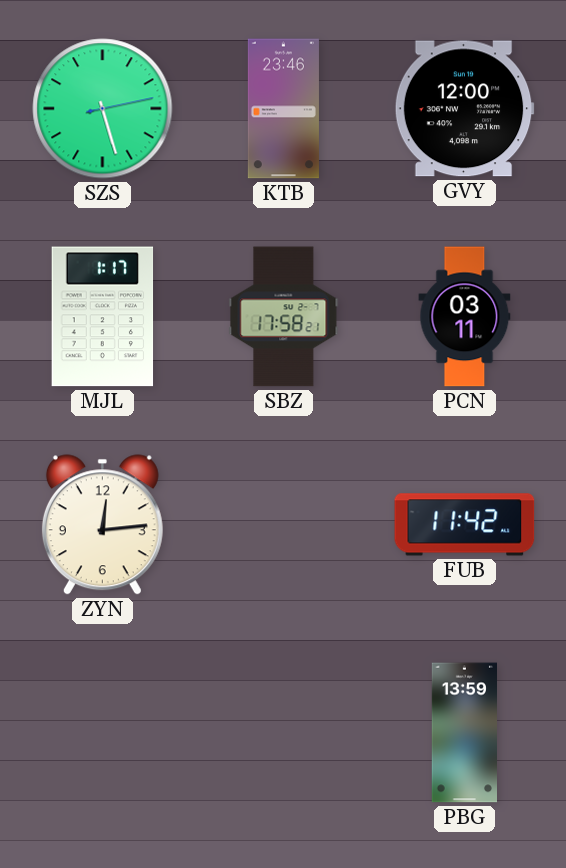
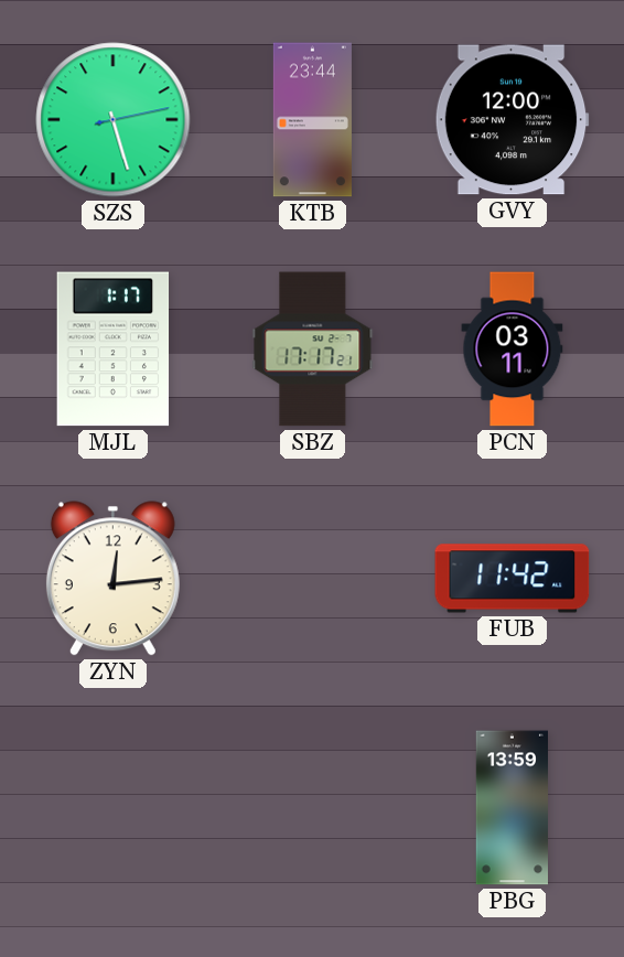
KTB: 23:46 -> 23:44
SBZ: 17:58 -> 17:17
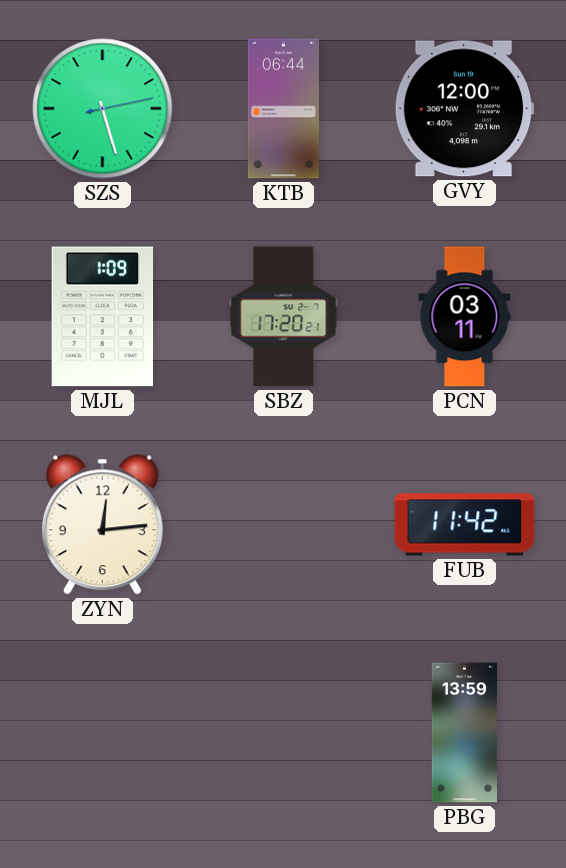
KTB: 23:44 -> 06:44
MJL: 1:17 -> 1:09
SBZ: 17:17 -> 17:20
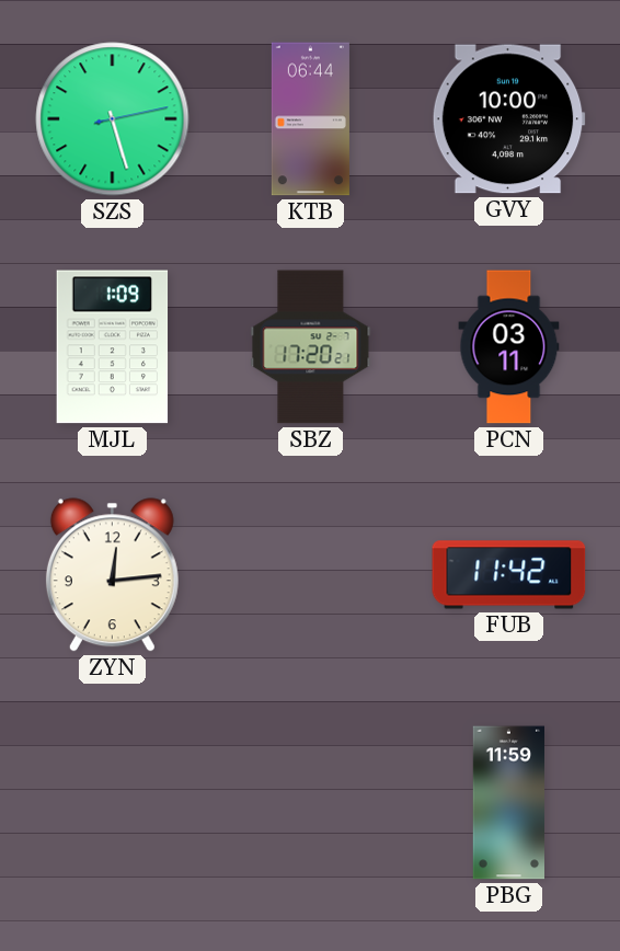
GVY: 12:00 -> 10:00
PBG: 13:59 -> 11:59
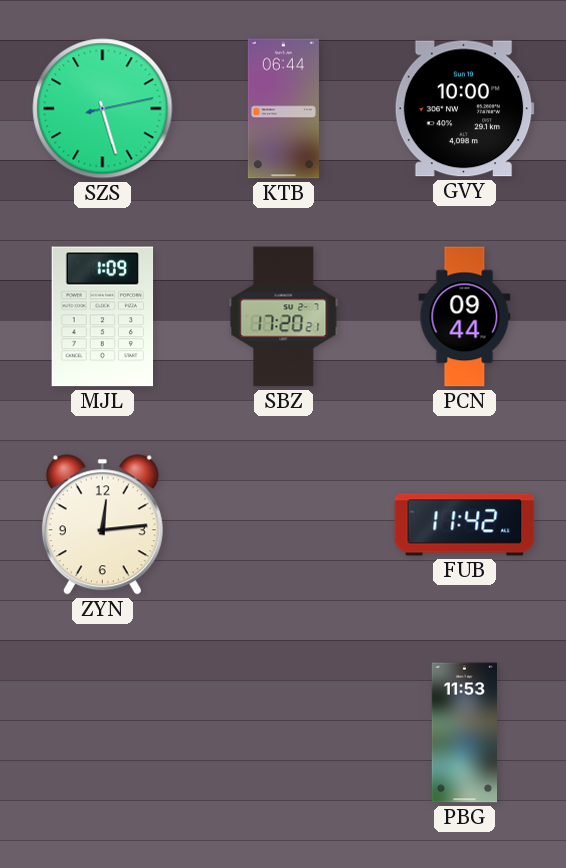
PCN: 03:11 -> 09:44
PBG: 11:59 -> 11:53
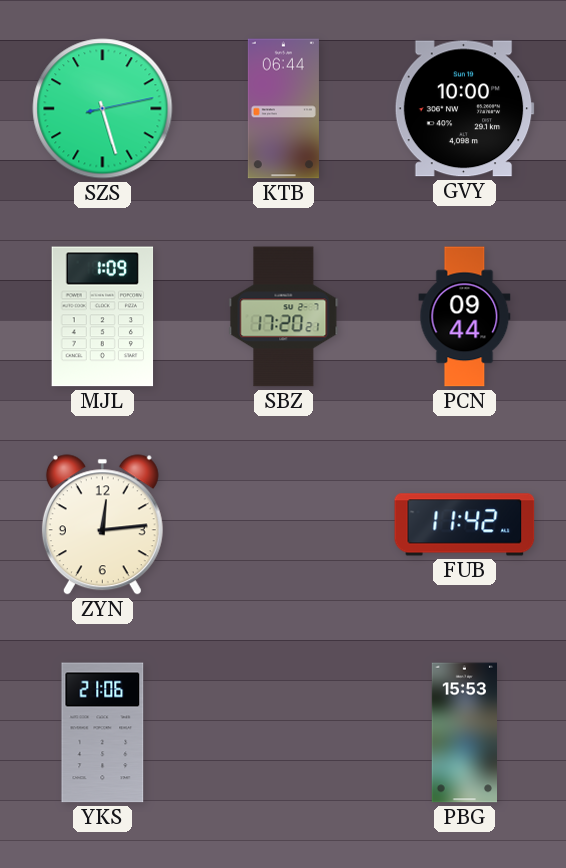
YKS: none -> 21:06
PBG: 11:53 -> 15:53
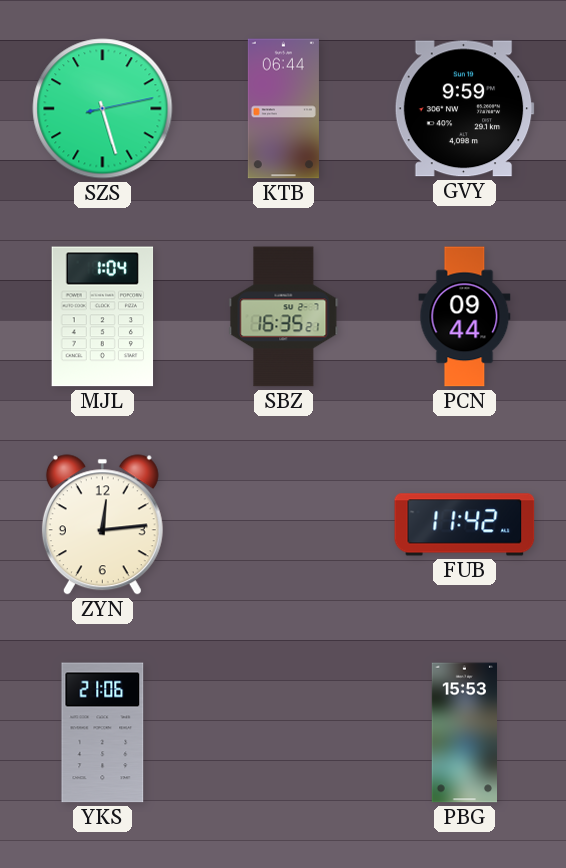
GVY: 10:00 -> 9:59
MJL: 1:09 -> 1:04
SBZ: 17:20 -> 16:35
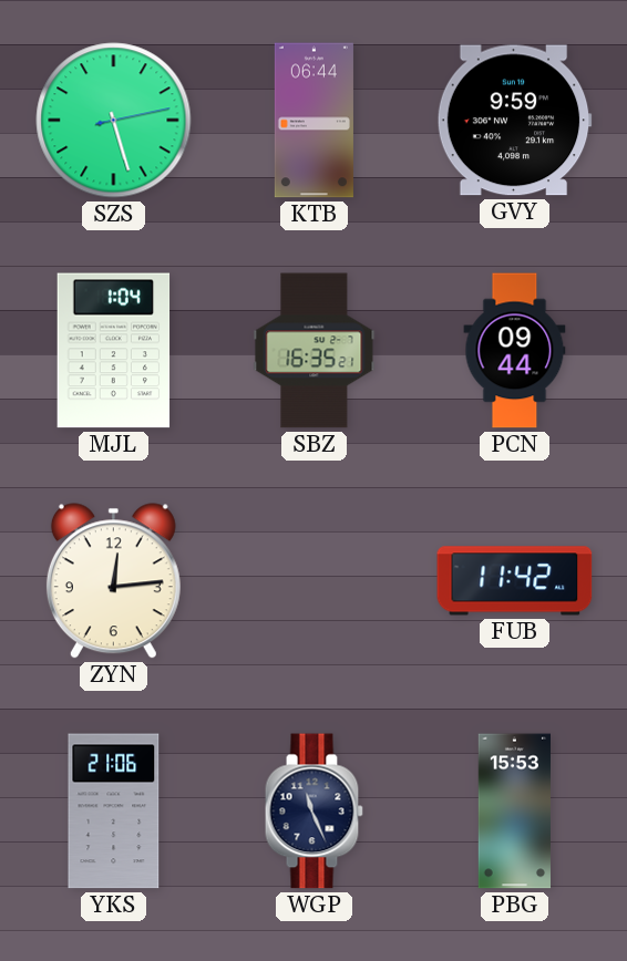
WGP: none -> 11:26
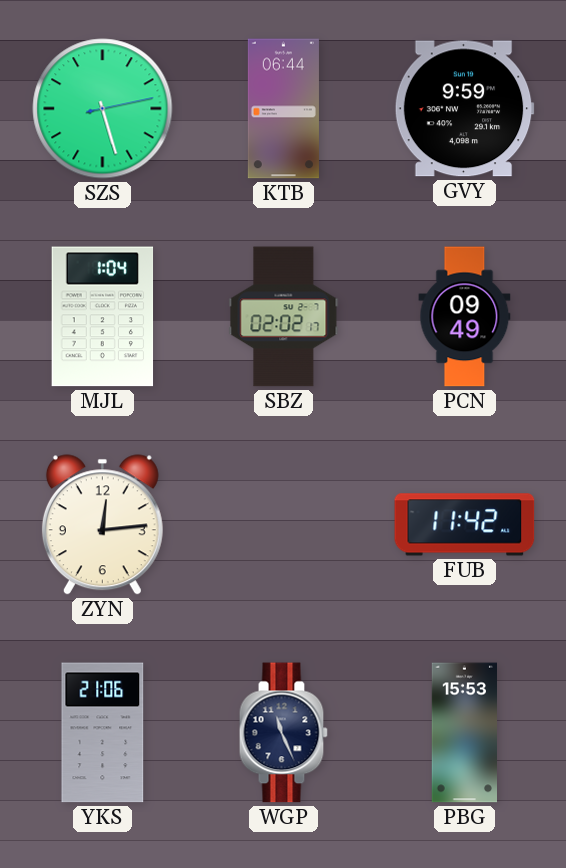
SBZ: 16:35 -> 02:02
PCN: 09:44 -> 09:49
